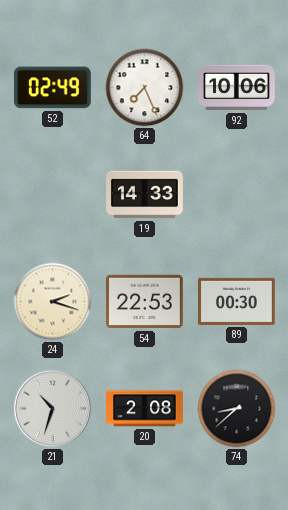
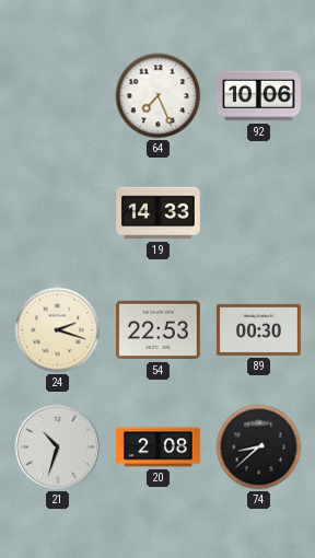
52: 02:49 -> none
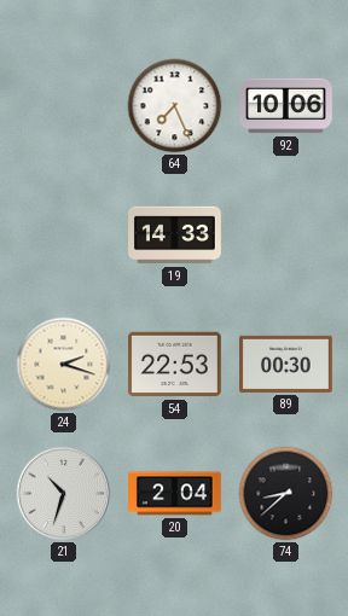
20: 2:08 -> 2:04
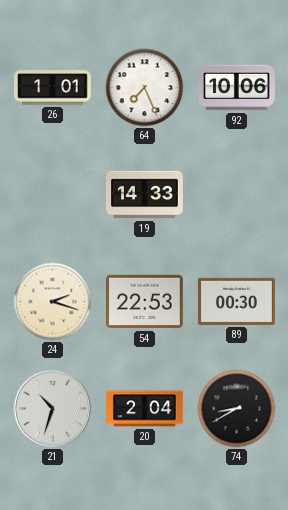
26: none -> 1:01
74: 8:38 -> 8:40
